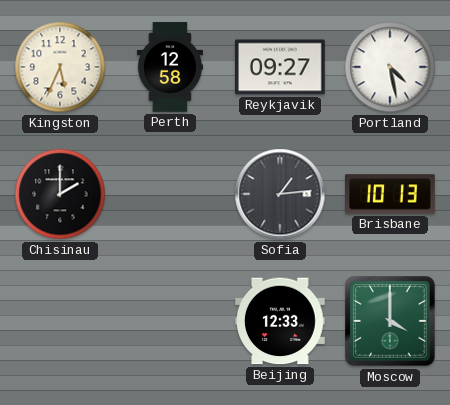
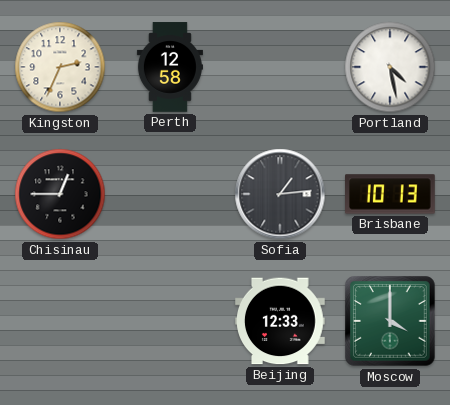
Kingston: 5:34 -> 2:34
Reykjavik: 09:27 -> none
Chisinau: 2:00 -> 12:45
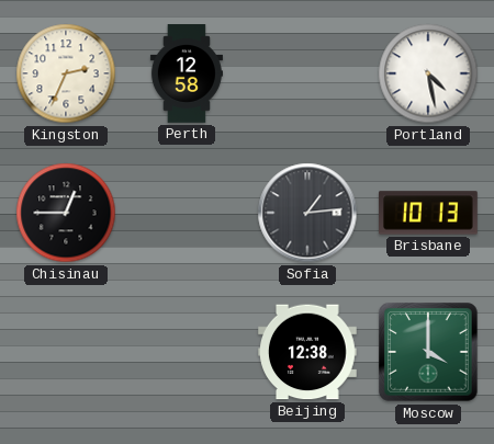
Beijing: 12:33 -> 12:38
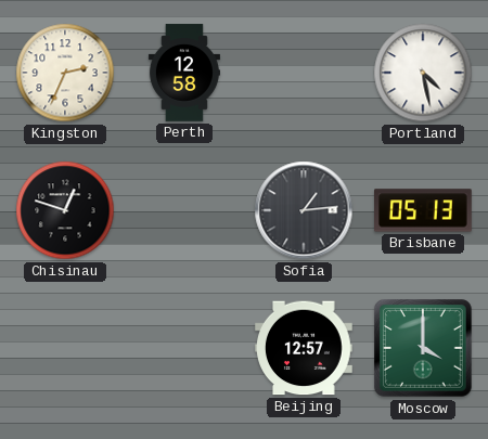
Chisinau: 12:45 -> 12:48
Brisbane: 10:13 -> 05:13
Beijing: 12:38 -> 12:57
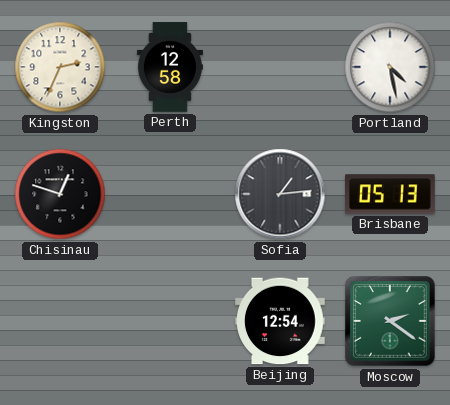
Beijing: 12:57 -> 12:54
Moscow: 4:00 -> 2:21
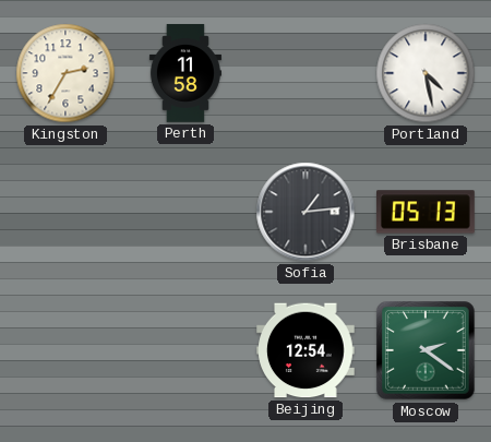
Kingston: 2:34 -> 2:35
Perth: 12:58 -> 11:58
Chisinau: 12:48 -> none
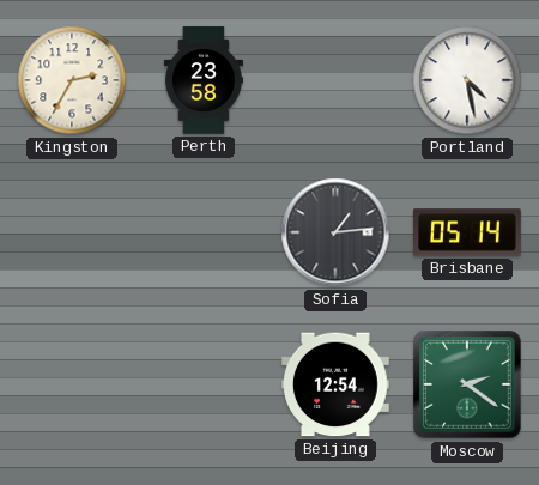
Perth: 11:58 -> 23:58
Brisbane: 05:13 -> 05:14
